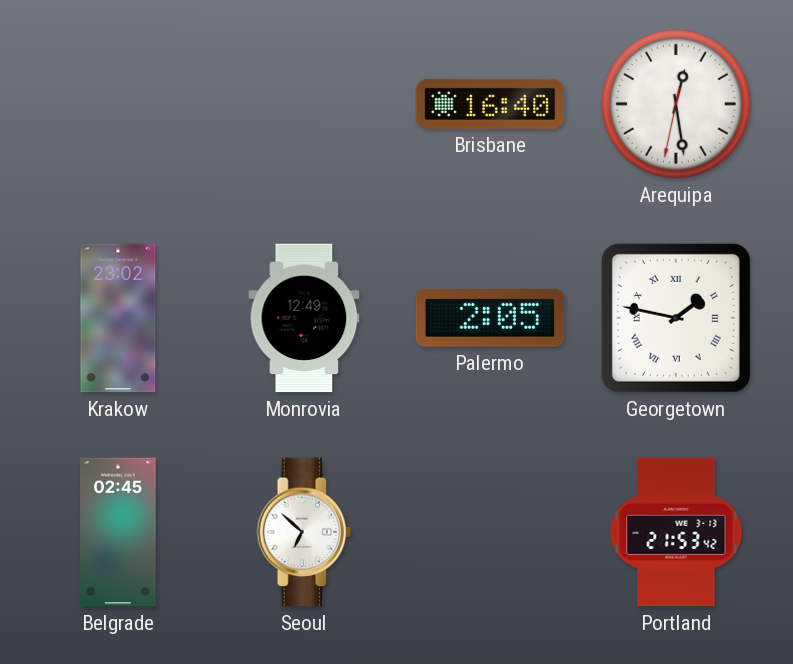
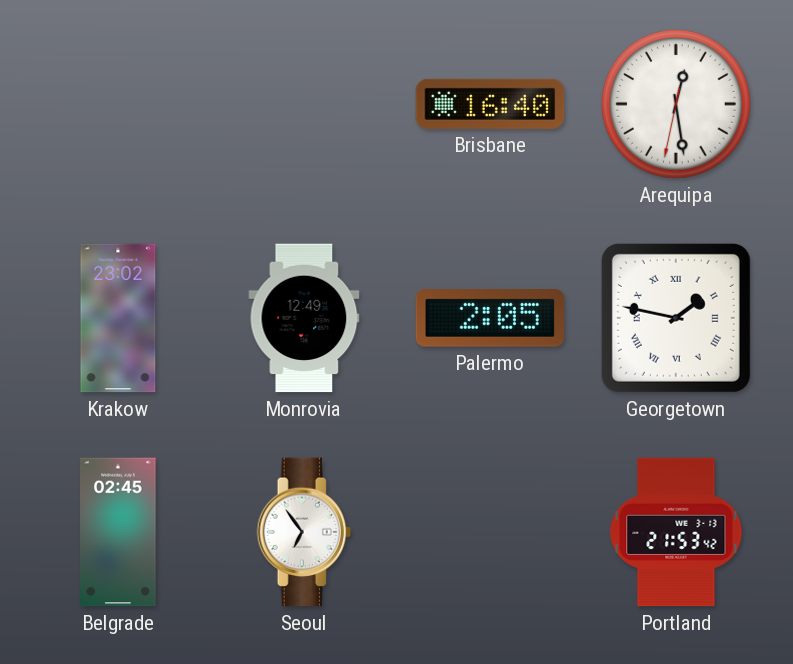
Seoul: 6:52 -> 6:54
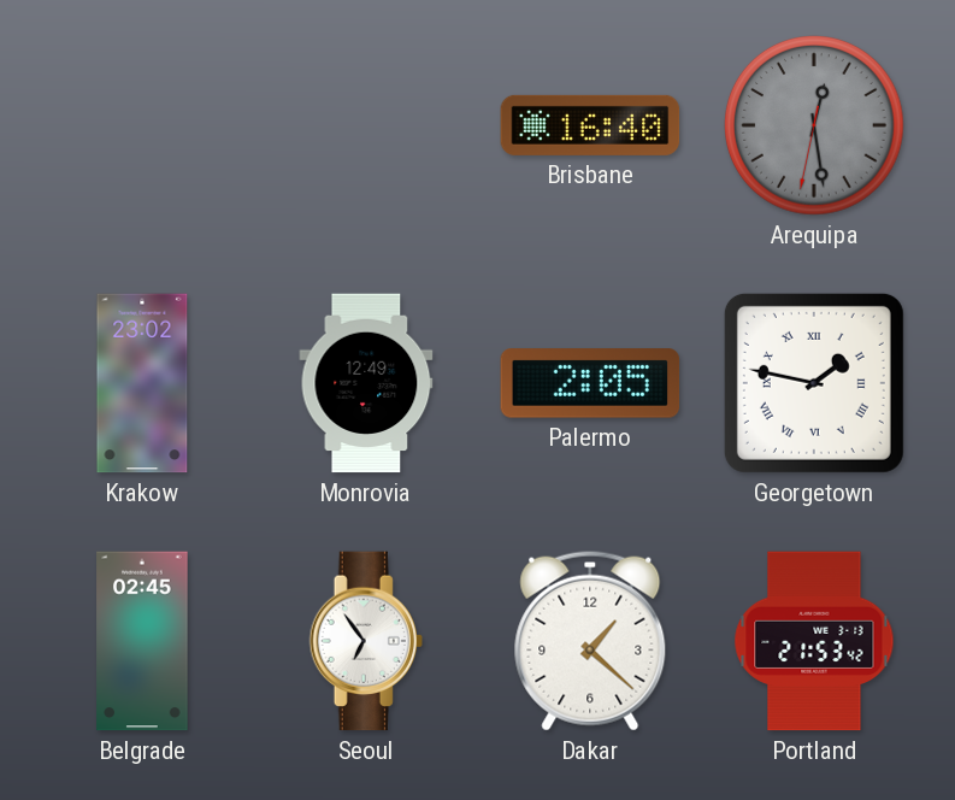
Arequipa dial: white -> grey
Dakar: none -> 1:22
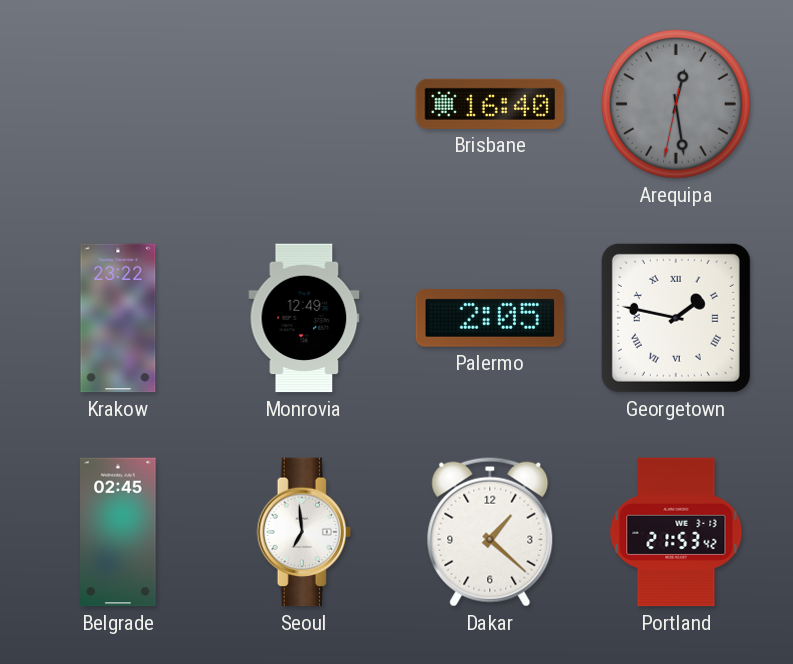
Krakow: 23:02 -> 23:22
Seoul: 6:54 -> 6:59
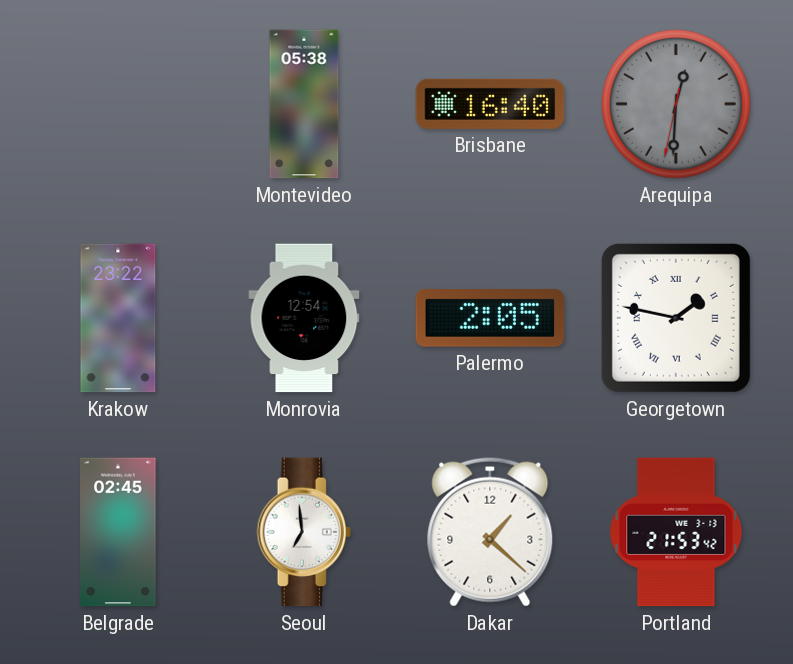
Montevideo: none -> 05:38
Arequipa: 12:28 -> 12:30
Monrovia: 12:49 -> 12:54
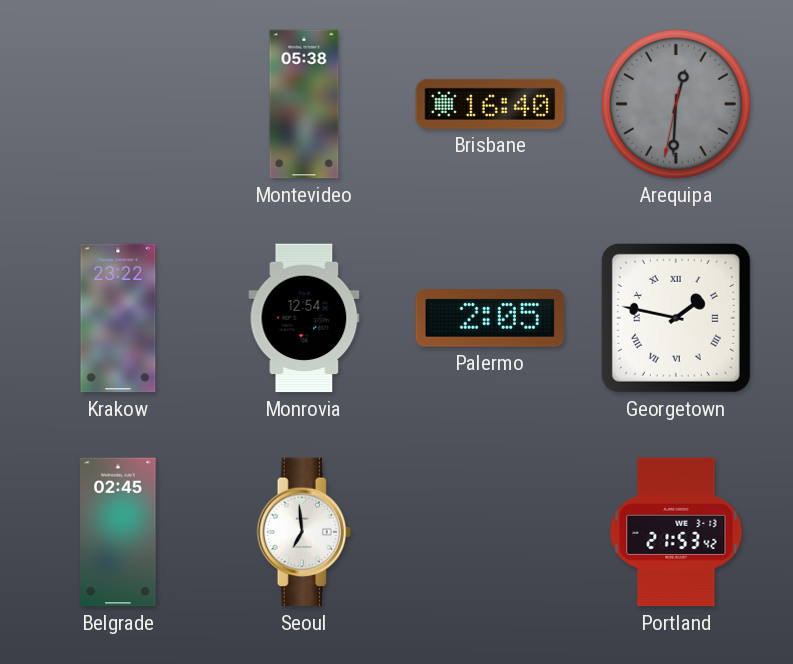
Dakar: 1:22 -> none
